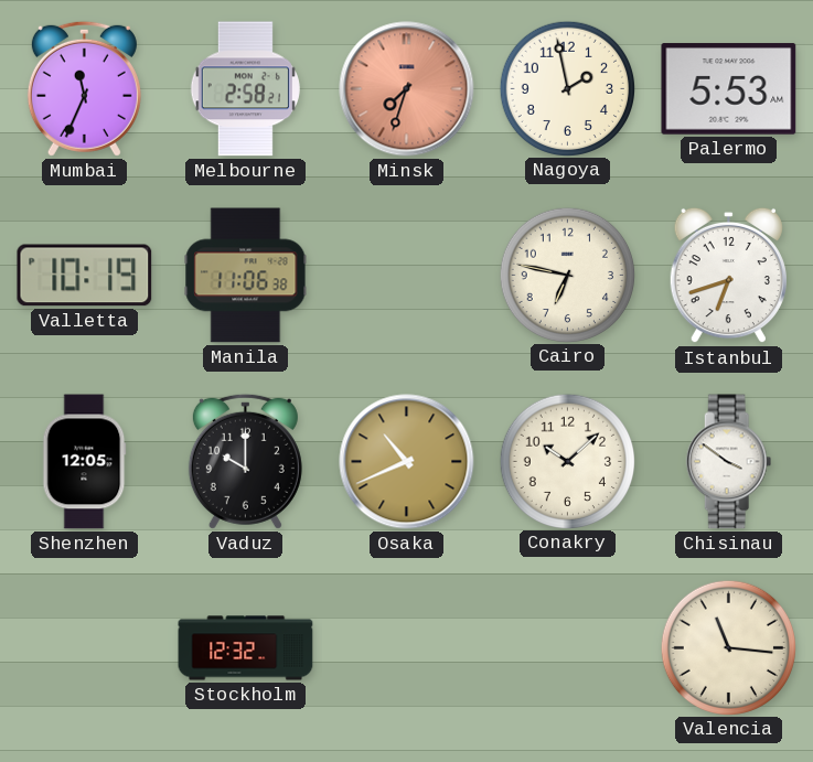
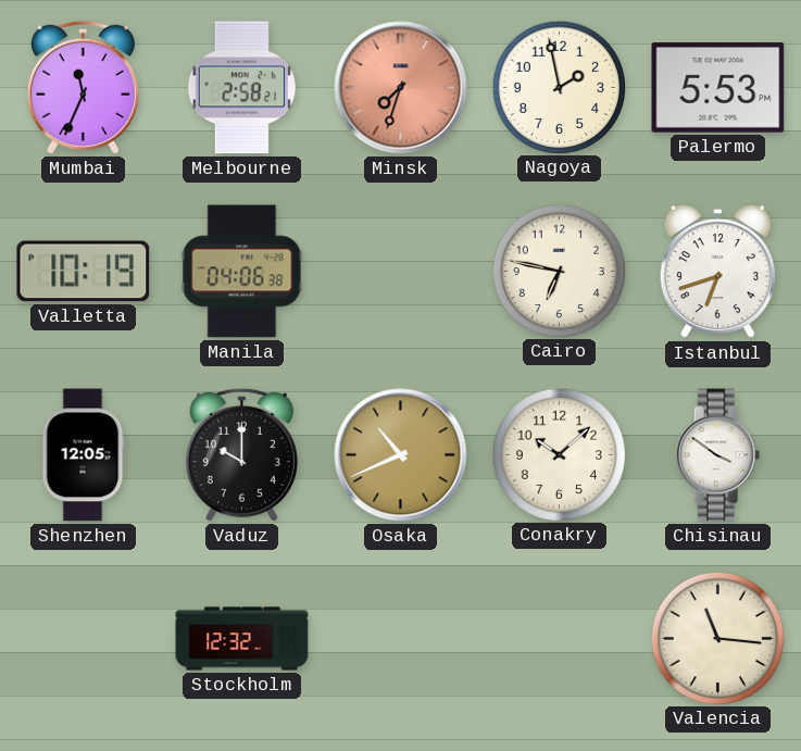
Palermo: 5:53 AM -> 5:53 PM
Manila: 11:06 -> 04:06
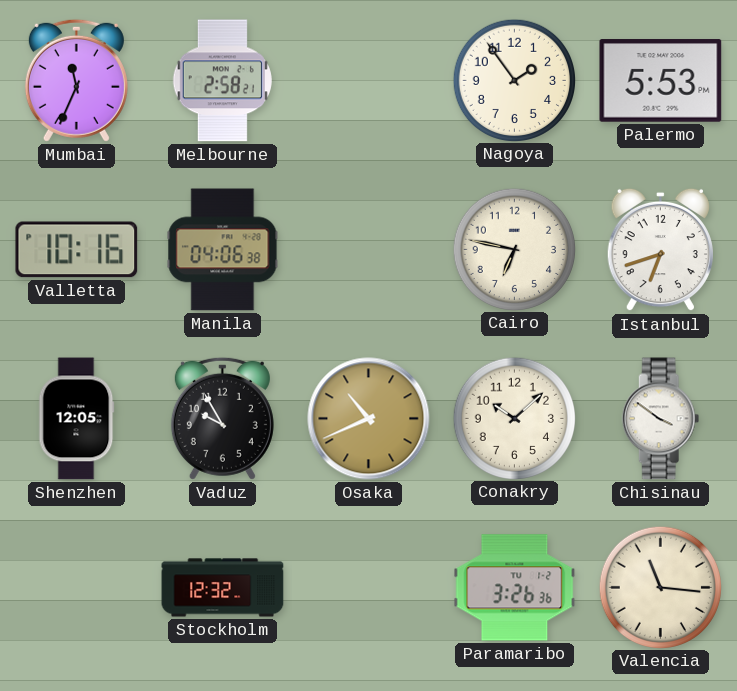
Minsk: 7:33 -> none
Nagoya: 1:58 -> 1:54
Valletta: 10:19 -> 10:16
Vaduz: 10:00 -> 9:55
Paramaribo: none -> 3:26
